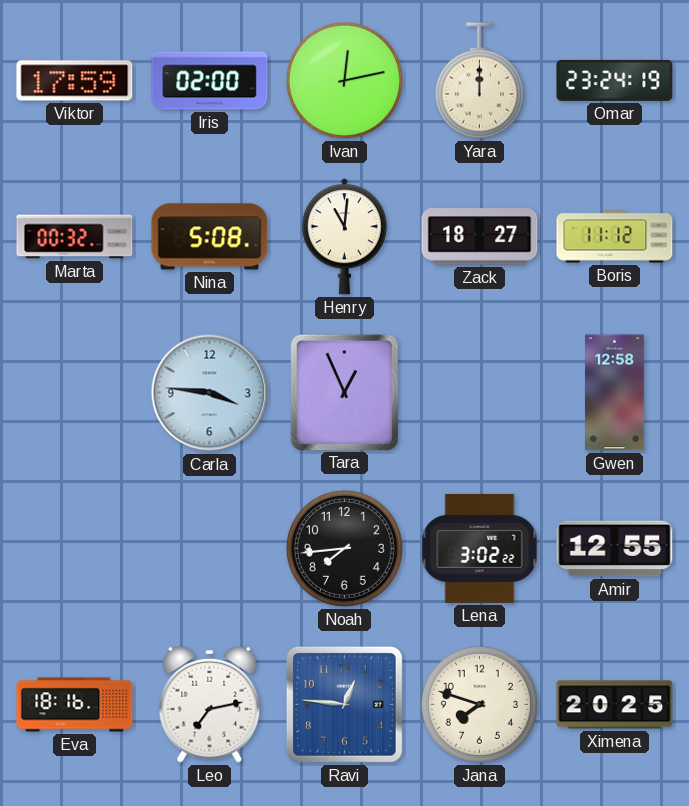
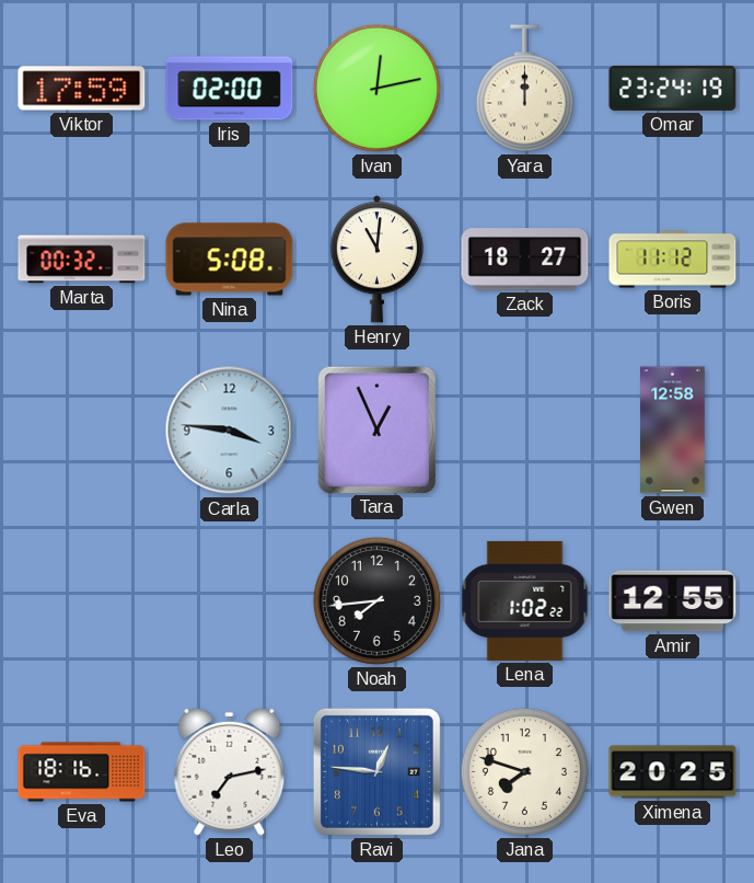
Lena: 3:02 -> 1:02
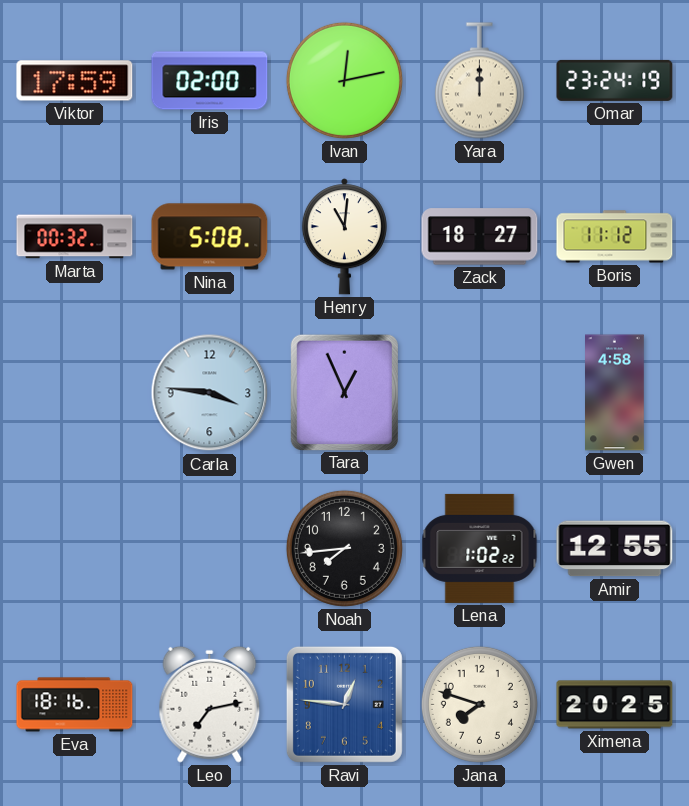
Gwen: 12:58 -> 4:58
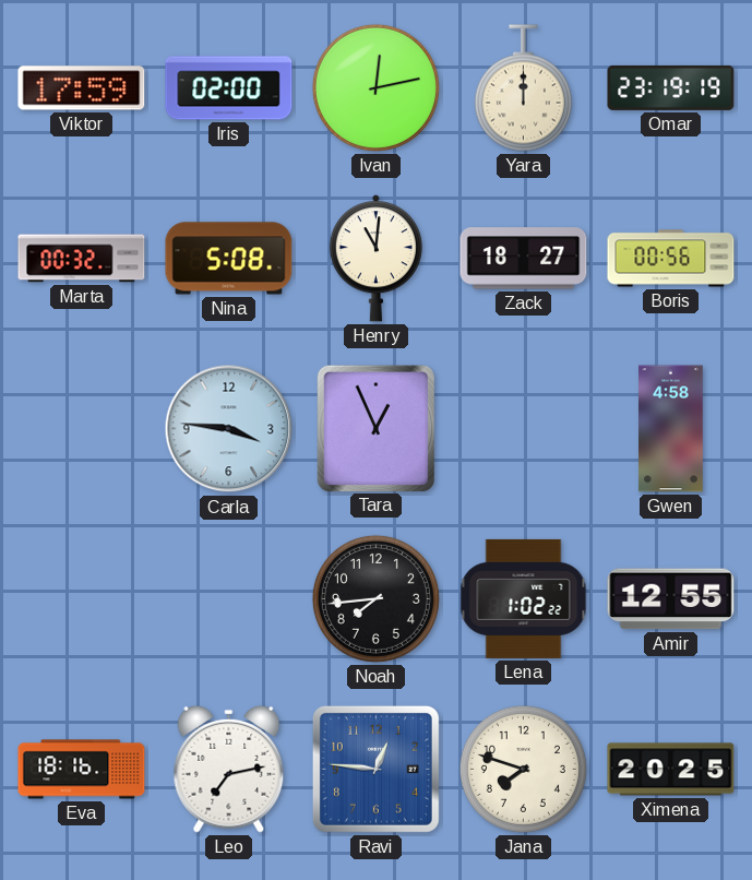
Omar: 23:24 -> 23:19
Boris: 11:12 -> 00:56
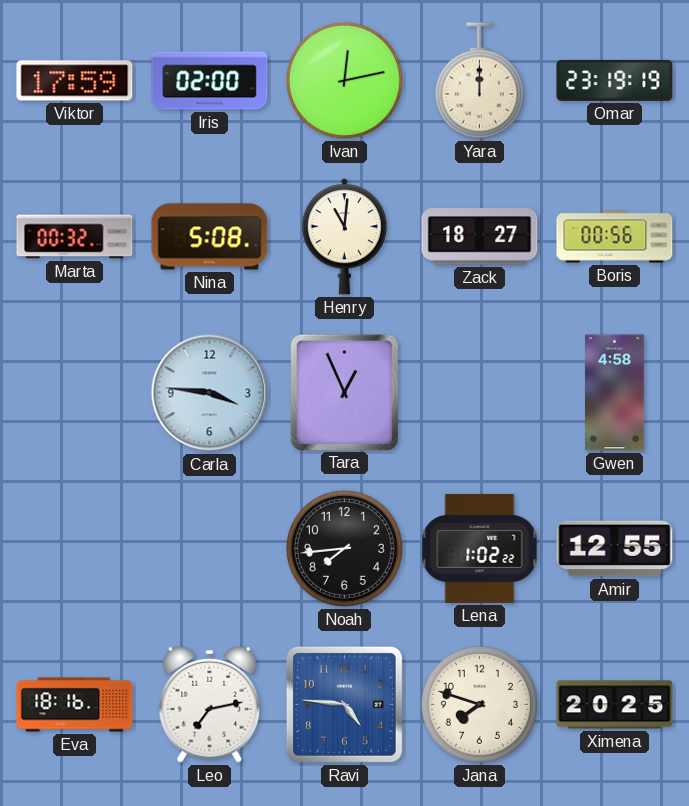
Ravi: 12:46 -> 4:46
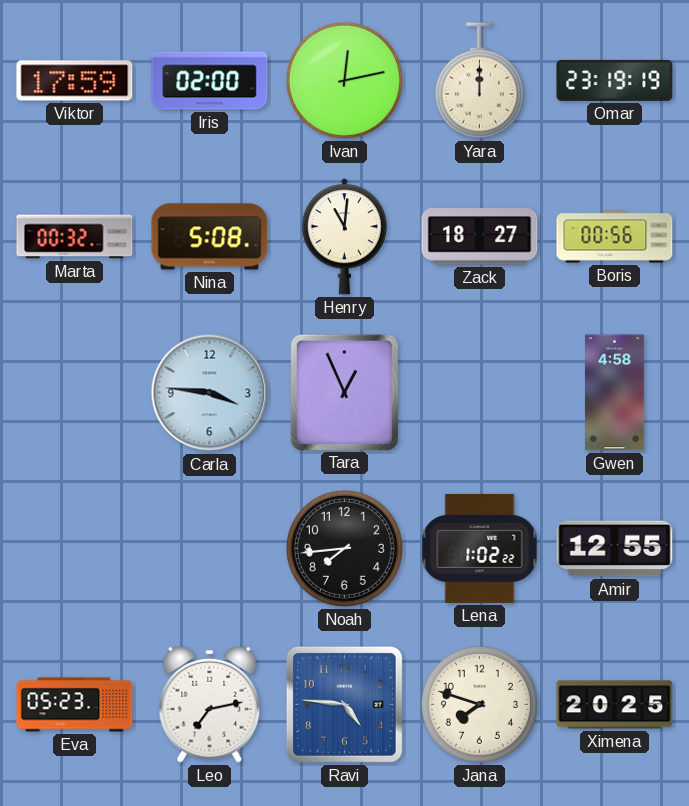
Eva: 18:16 -> 05:23
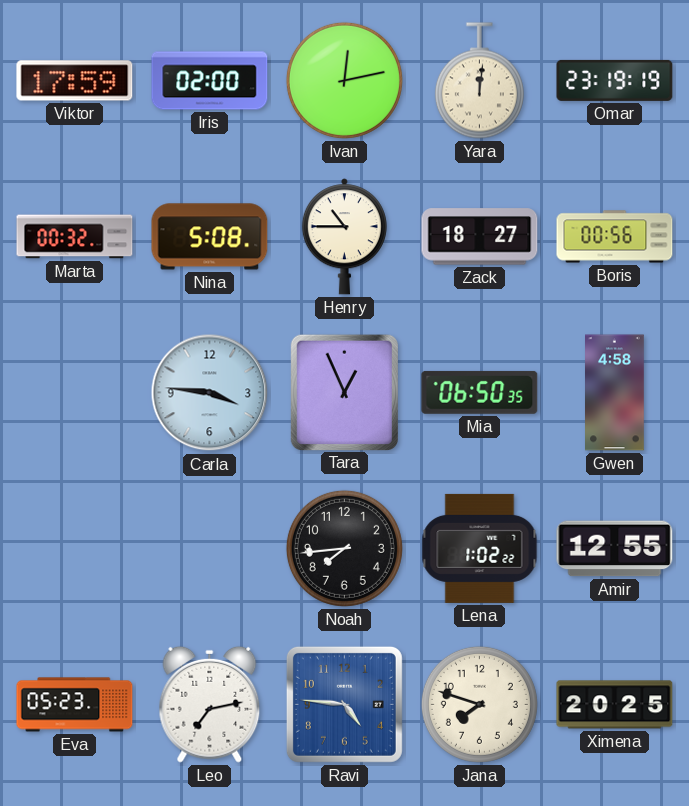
Yara: 12:00 -> 12:01
Henry: 11:01 -> 10:45
Mia: none -> 06:50
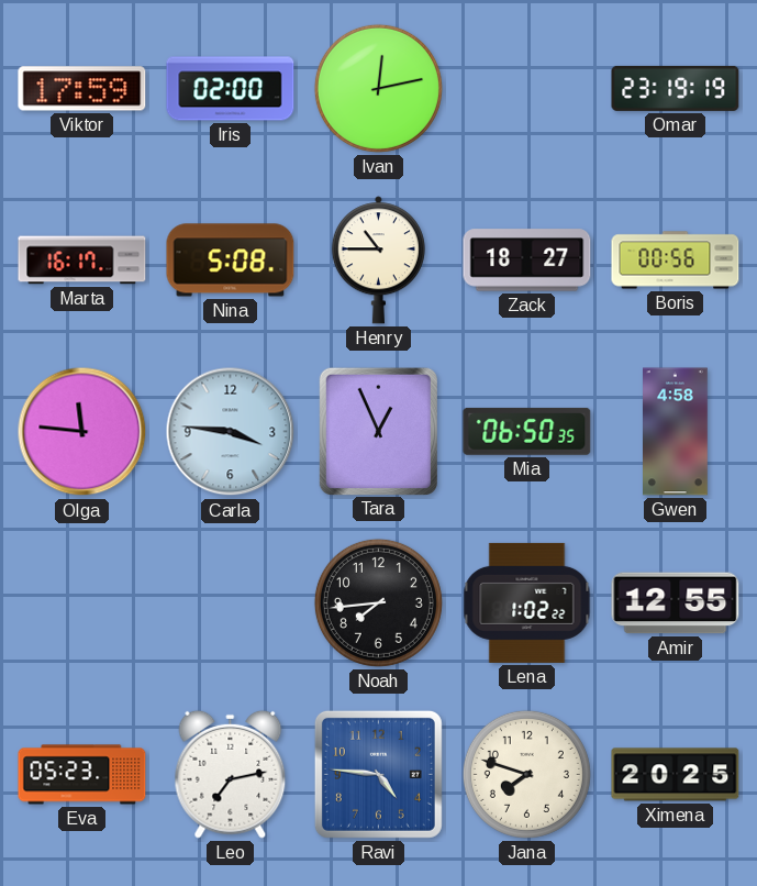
Yara: 12:01 -> none
Marta: 00:32 -> 16:17
Olga: none -> 11:46
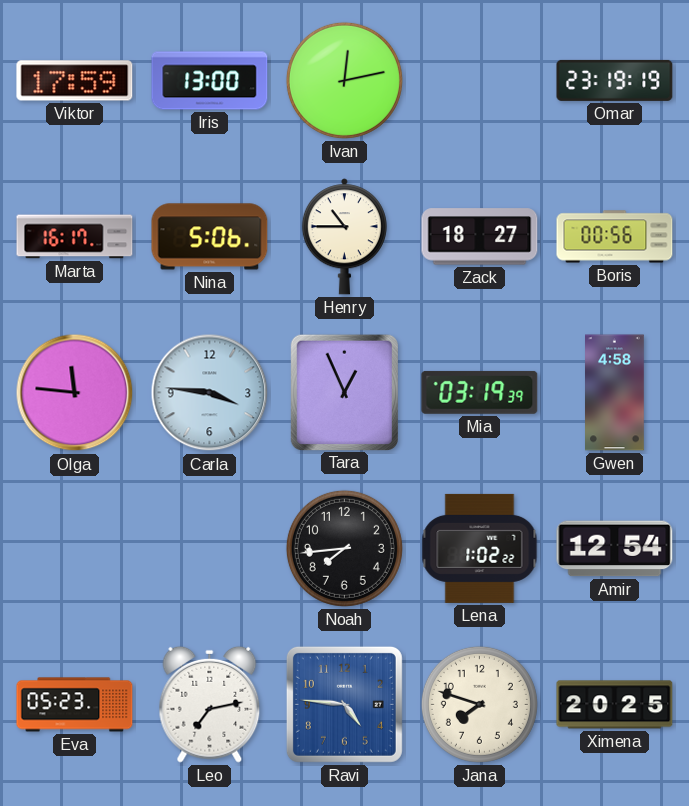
Iris: 02:00 -> 13:00
Nina: 5:08 -> 5:06
Mia: 06:50 -> 03:19
Amir: 12:55 -> 12:54
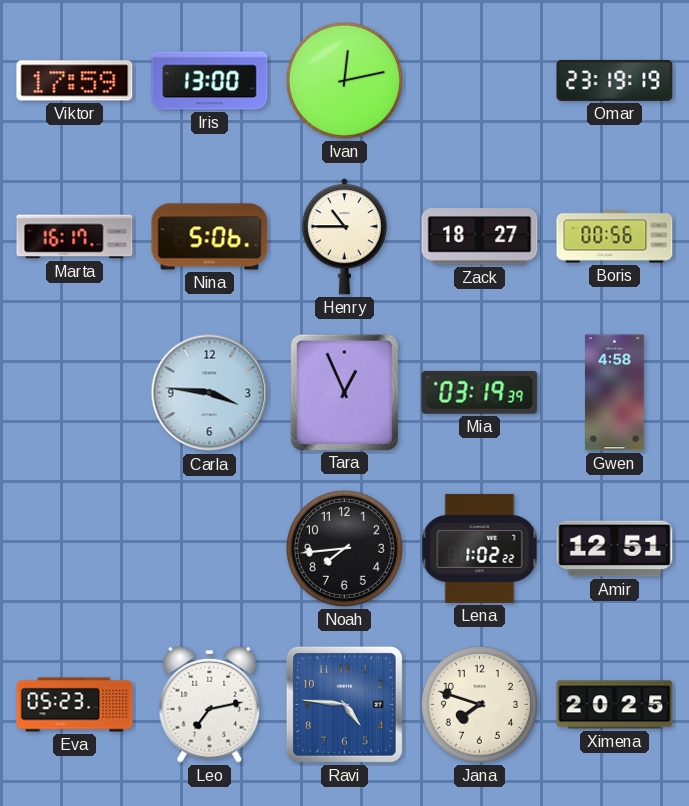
Olga: 11:46 -> none
Amir: 12:54 -> 12:51
